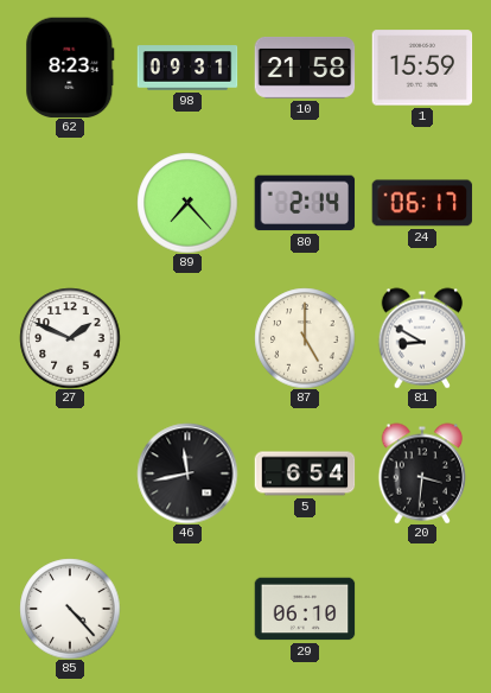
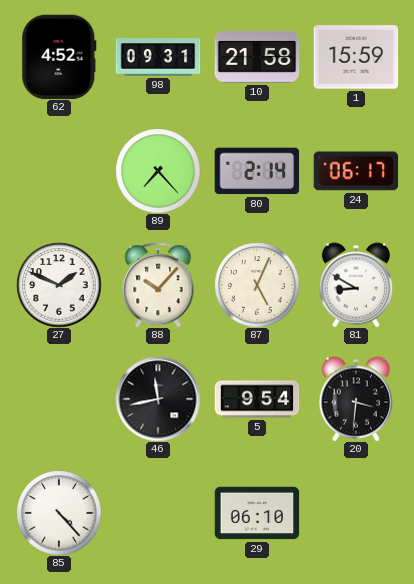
62: 8:23 -> 4:52
88: none -> 10:07
87: 5:00 -> 5:04
5: 6:54 -> 9:54
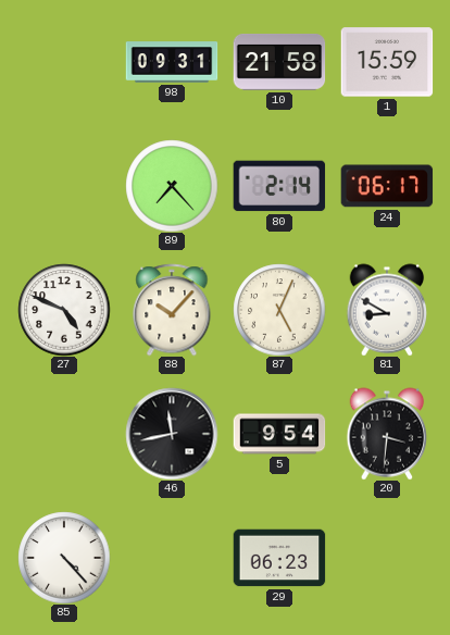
62: 4:52 -> none
27: 1:49 -> 4:49
29: 06:10 -> 06:23
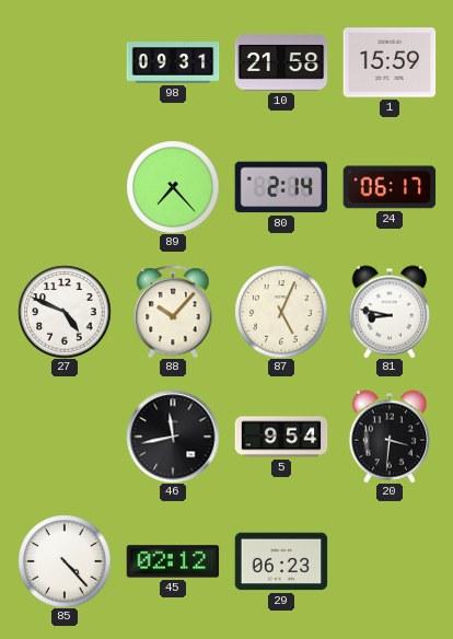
81: 8:50 -> 8:47
45: none -> 02:12
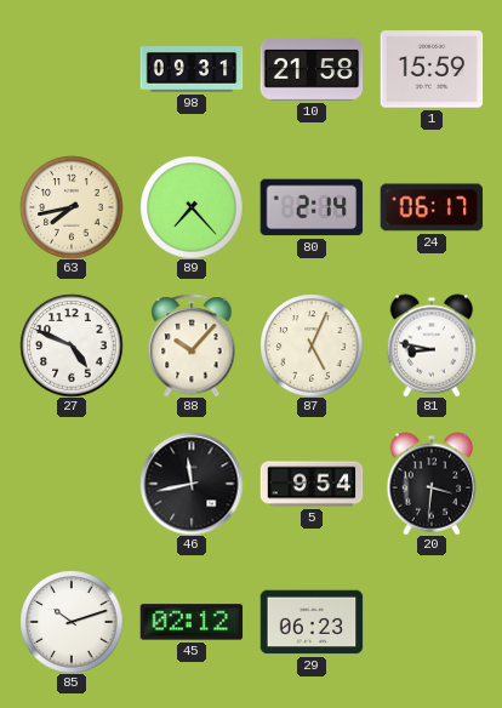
63: none -> 7:43
85: 4:23 -> 10:12
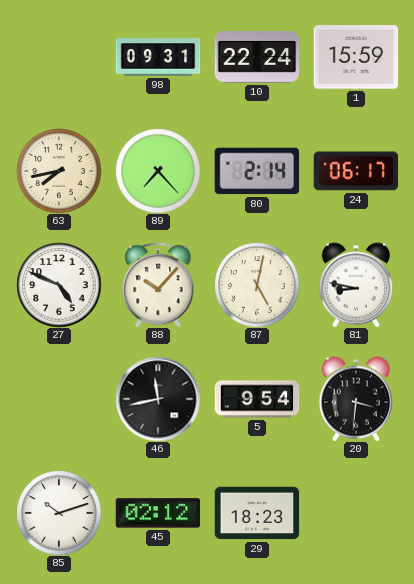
10: 21:58 -> 22:24
87: 5:04 -> 5:02
29: 06:23 -> 18:23
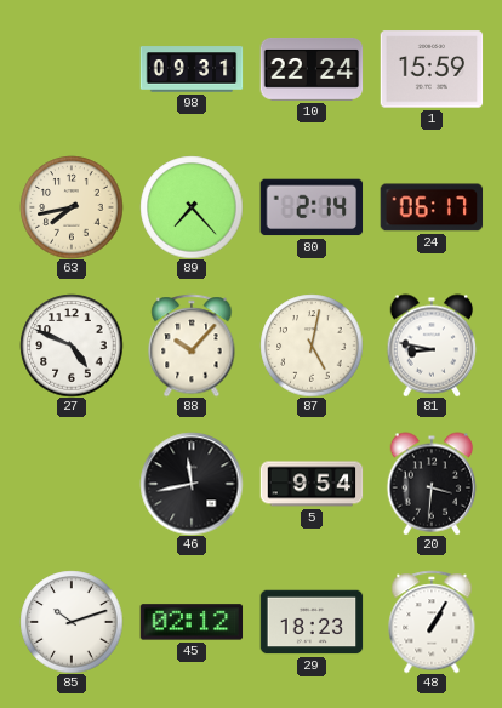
48: none -> 1:05
